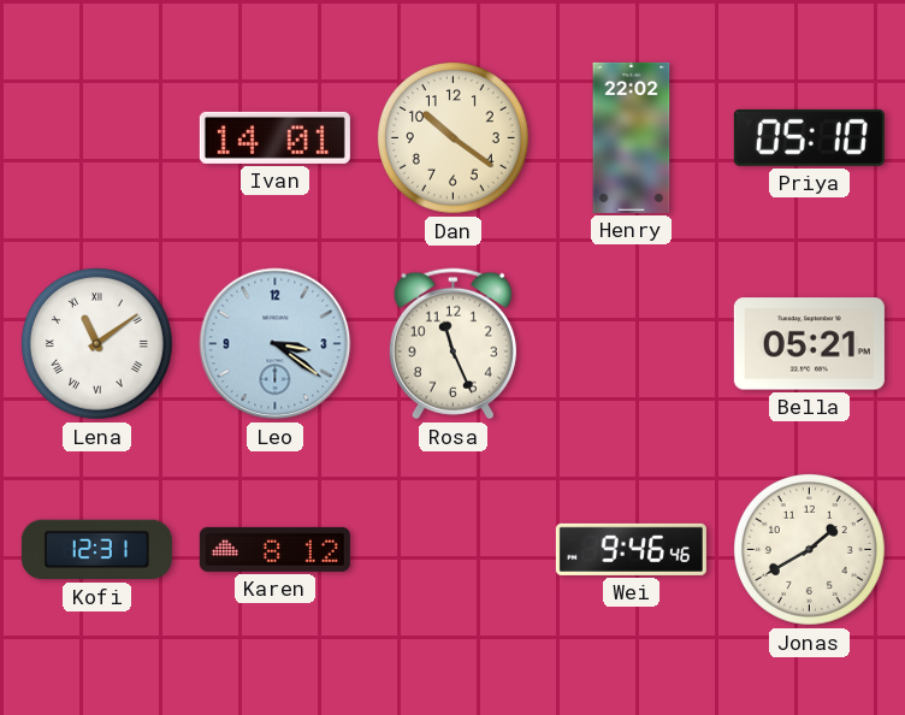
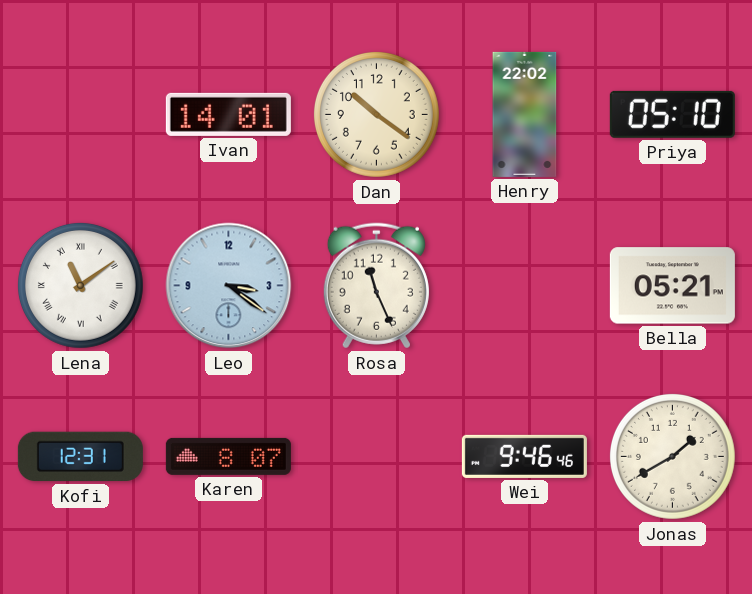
Karen: 8:12 -> 8:07
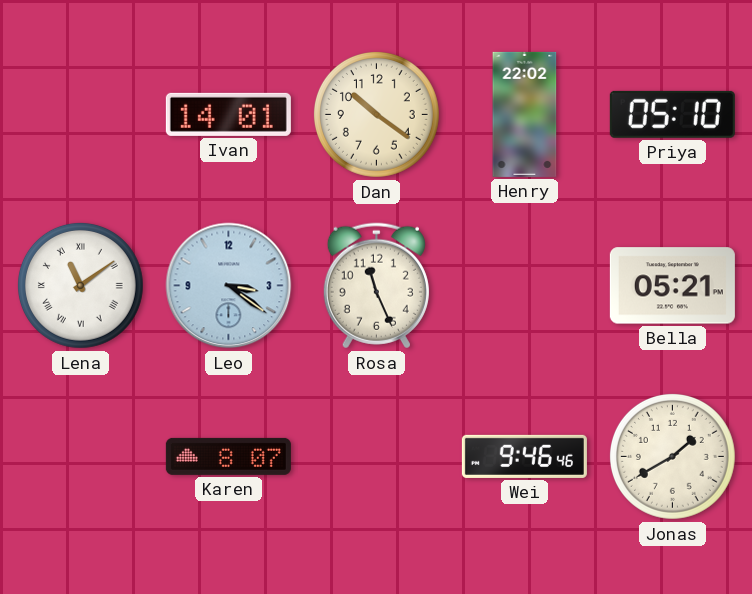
Kofi: 12:31 -> none
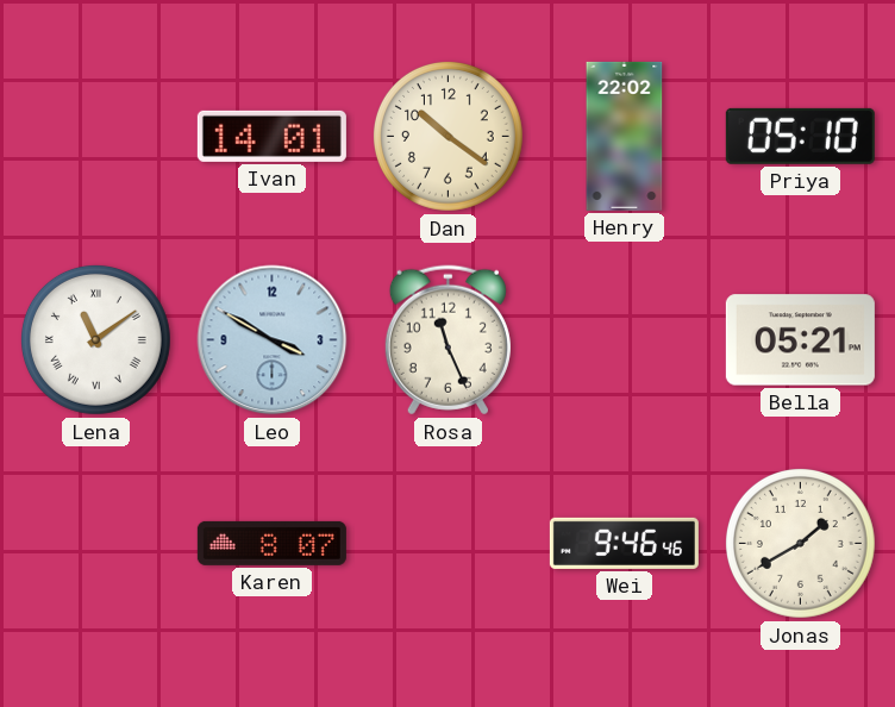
Leo: 3:21 -> 3:50
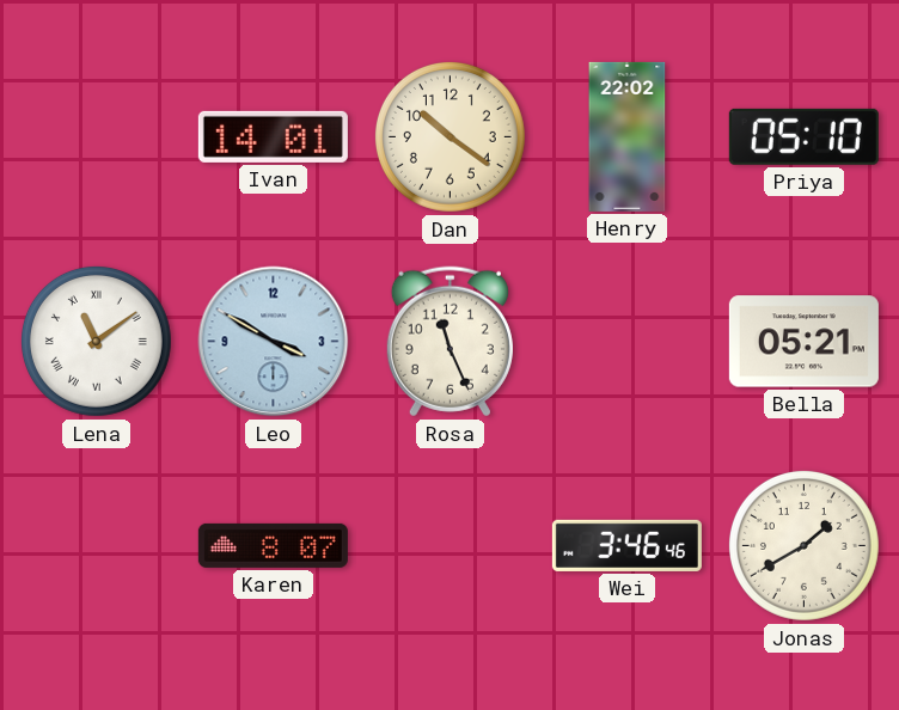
Wei: 9:46 -> 3:46
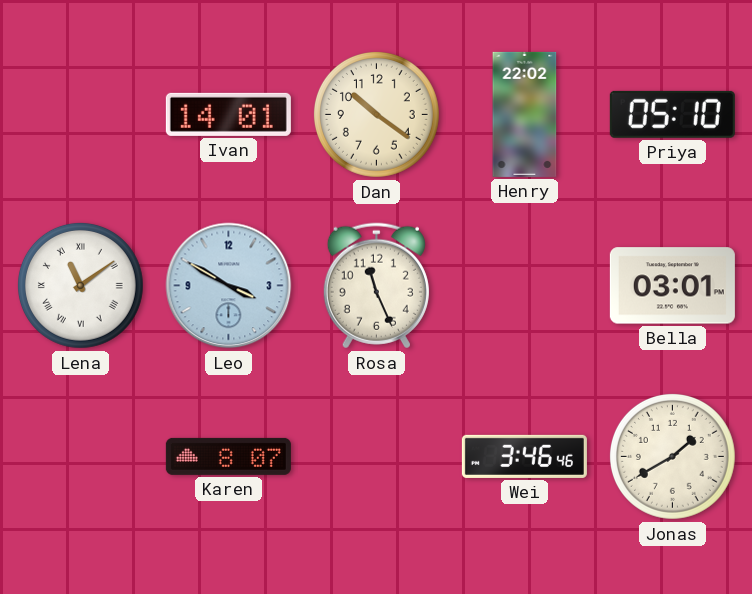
Bella: 05:21 -> 03:01
